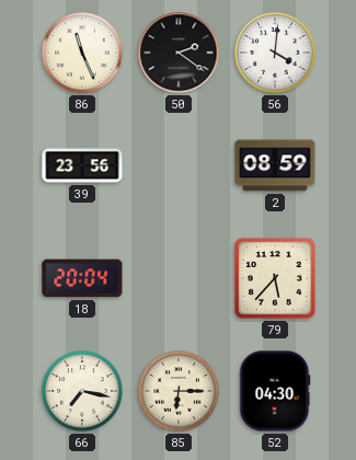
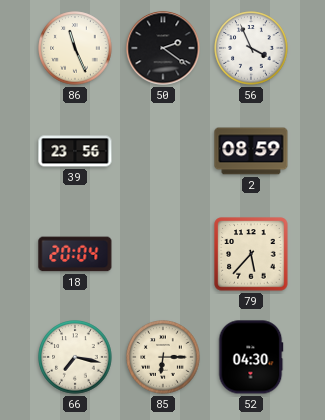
56: 4:01 -> 3:56
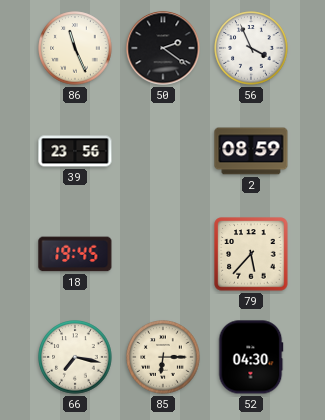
18: 20:04 -> 19:45
